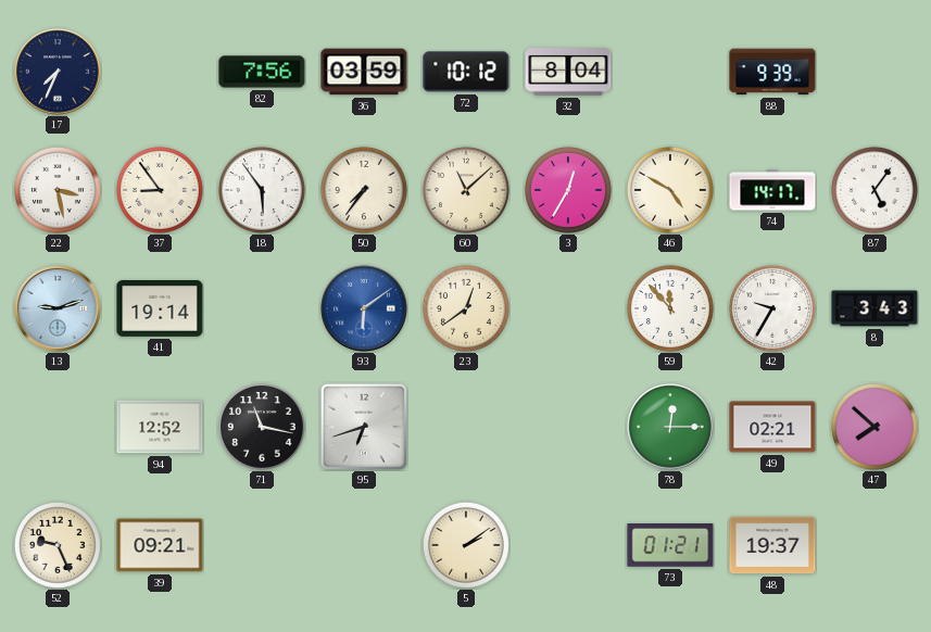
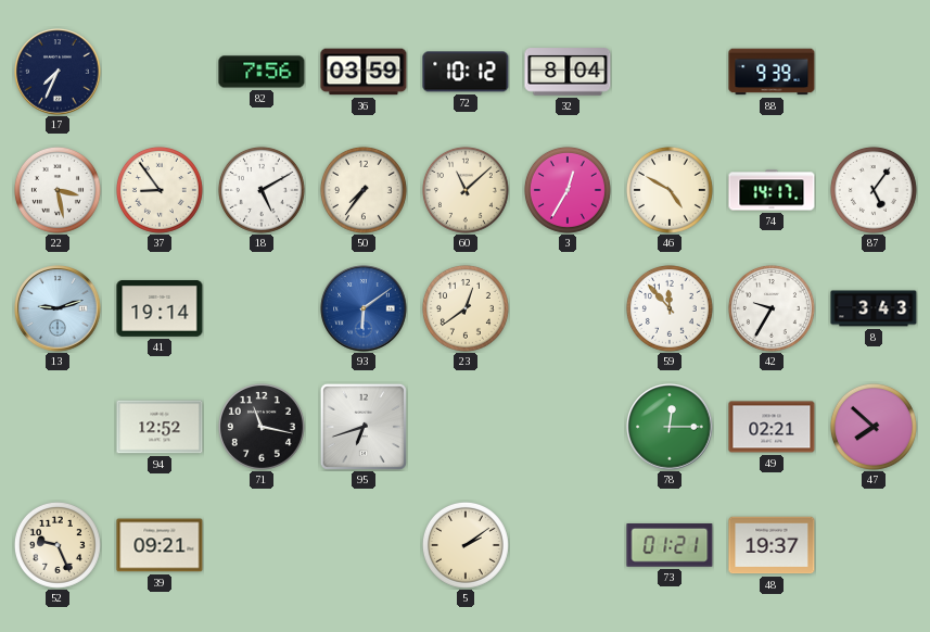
18: 5:54 -> 5:10
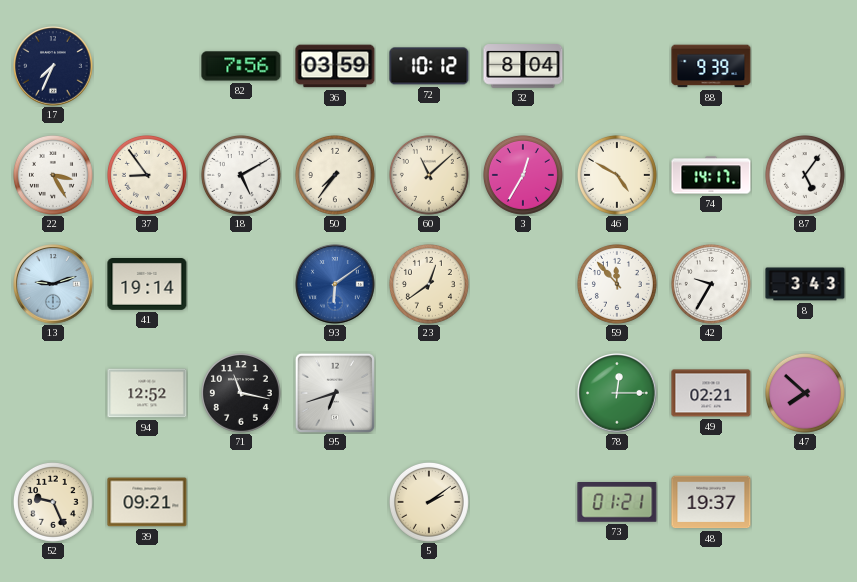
22: 3:28 -> 3:25
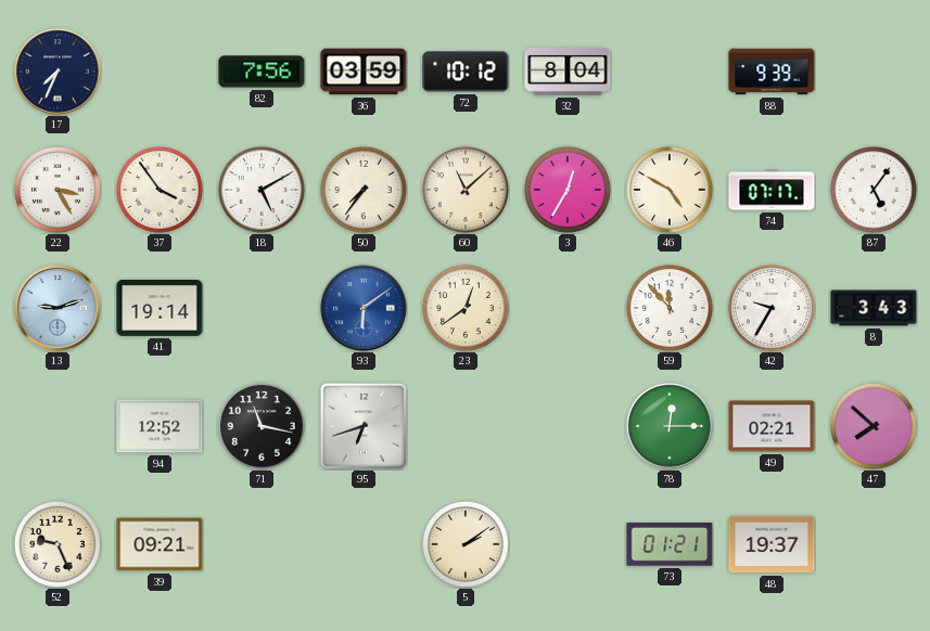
37: 8:54 -> 3:54
74: 14:17 -> 07:17
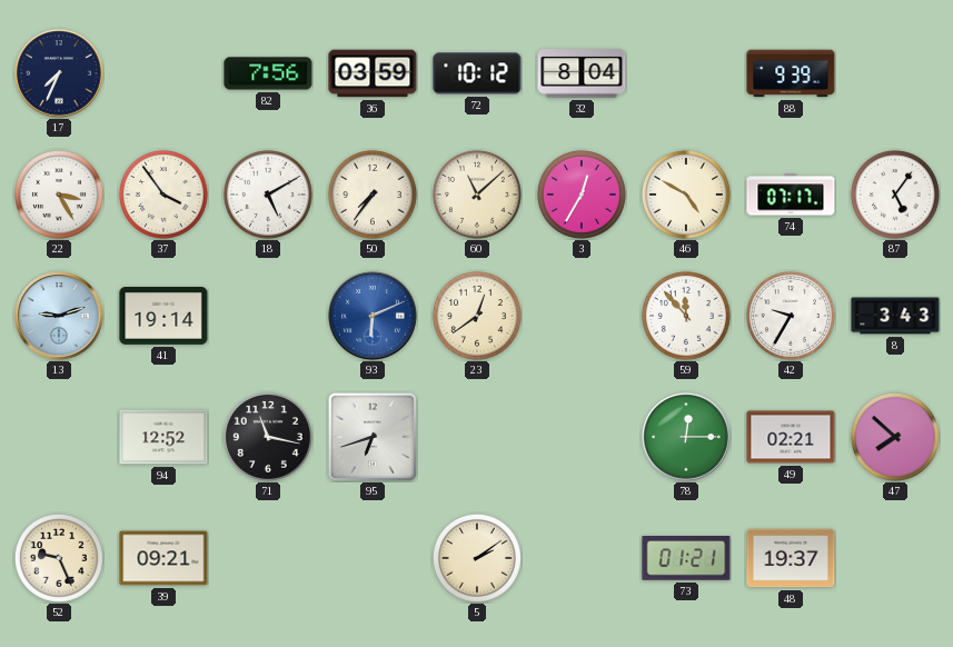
93: 6:09 -> 6:11
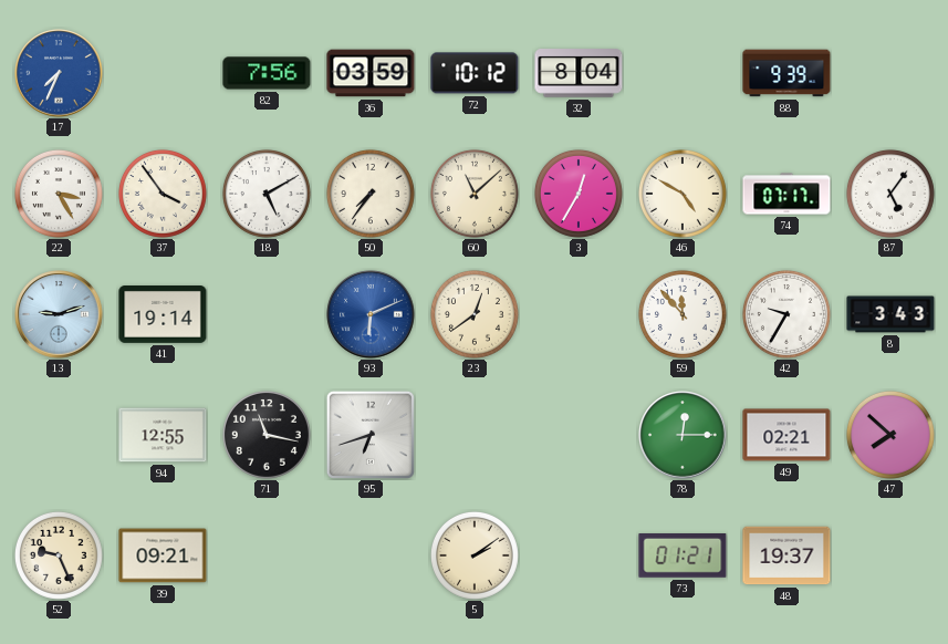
17 dial: navy -> blue
94: 12:52 -> 12:55
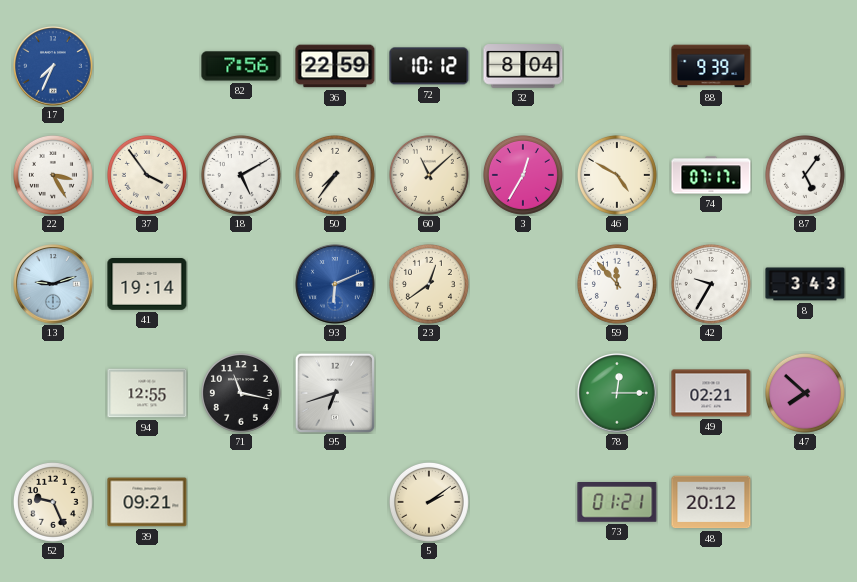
36: 03:59 -> 22:59
48: 19:37 -> 20:12
